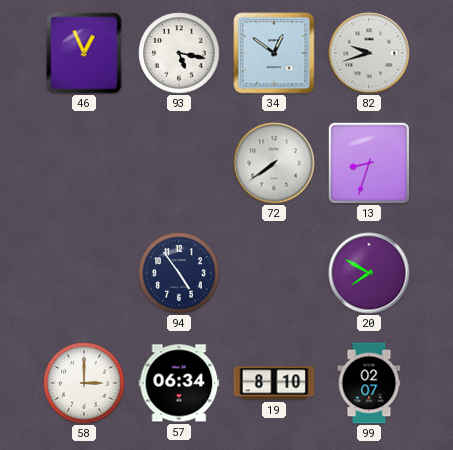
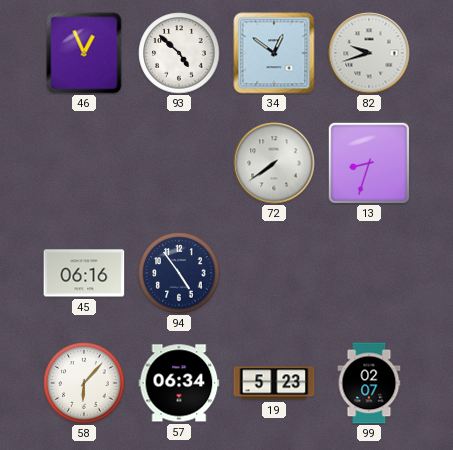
93: 5:17 -> 4:52
45: none -> 06:16
20: 7:50 -> none
58: 3:00 -> 6:07
19: 8:10 -> 5:23
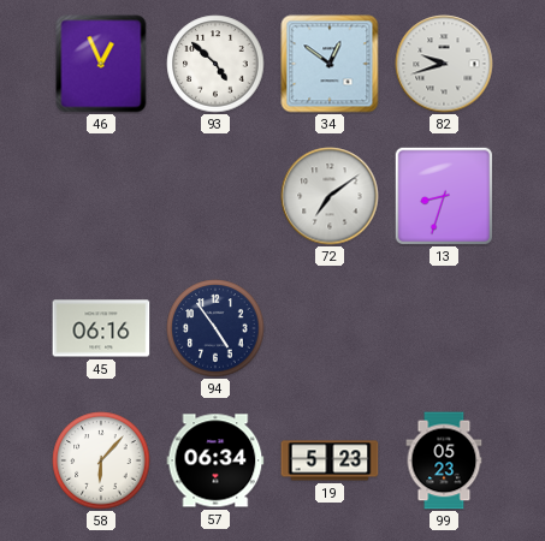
72: 7:39 -> 7:09
99: 02:07 -> 05:23
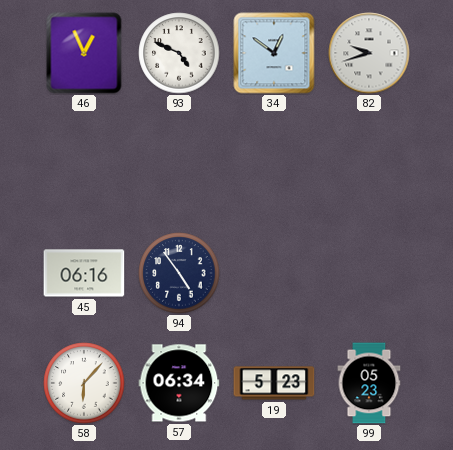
93: 4:52 -> 4:49
72: 7:09 -> none
13: 8:33 -> none
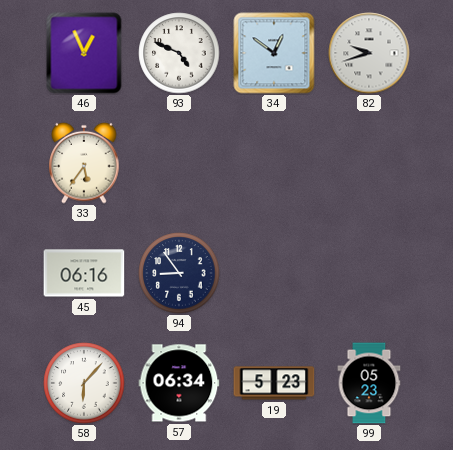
33: none -> 5:36
94: 4:54 -> 8:54
